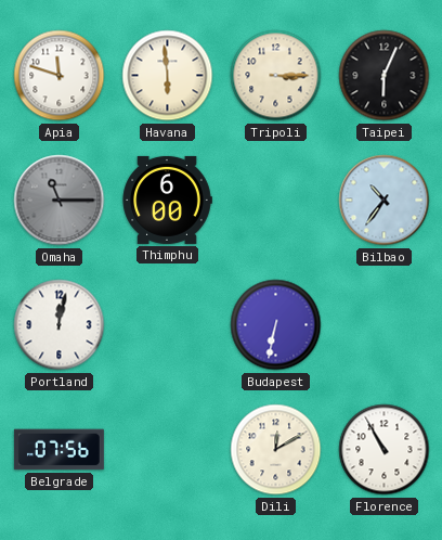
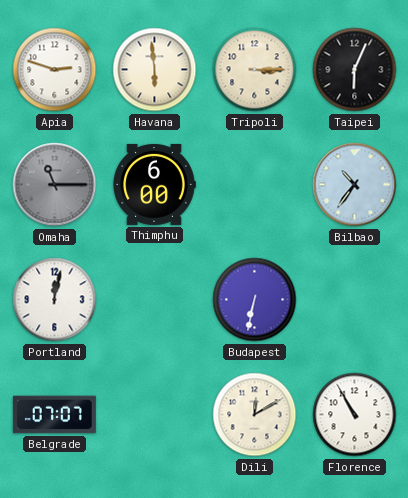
Apia: 11:48 -> 2:48
Belgrade: 07:56 -> 07:07
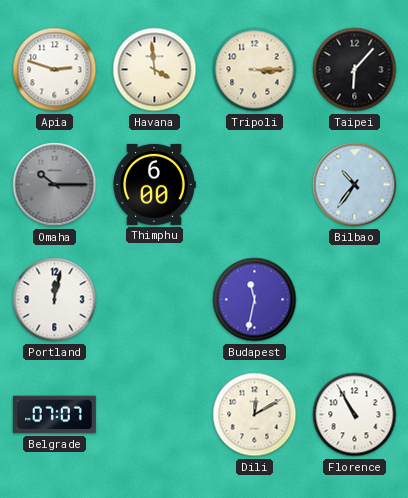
Havana: 5:59 -> 3:59
Taipei: 6:04 -> 6:07
Omaha: 11:15 -> 10:15
Budapest: 6:32 -> 11:32
